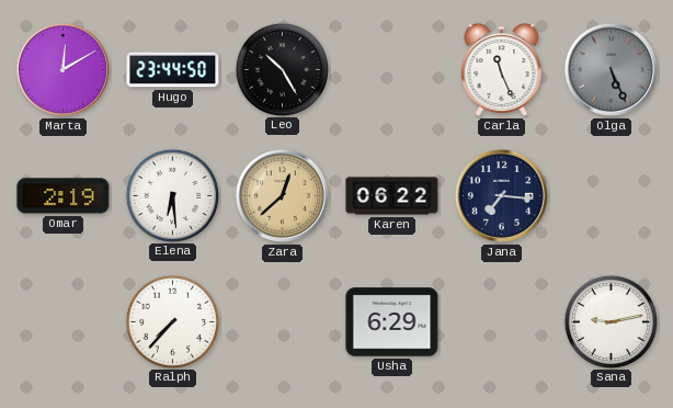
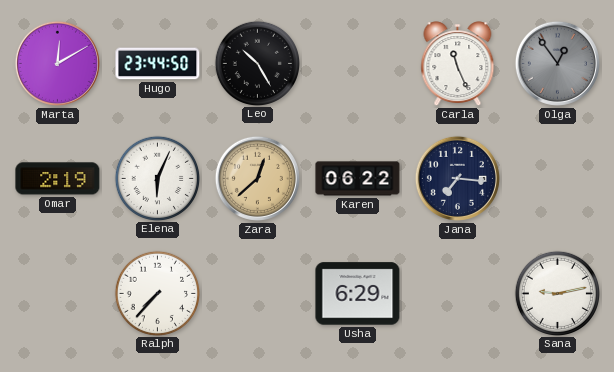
Olga: 5:26 -> 12:54
Elena: 6:29 -> 6:04
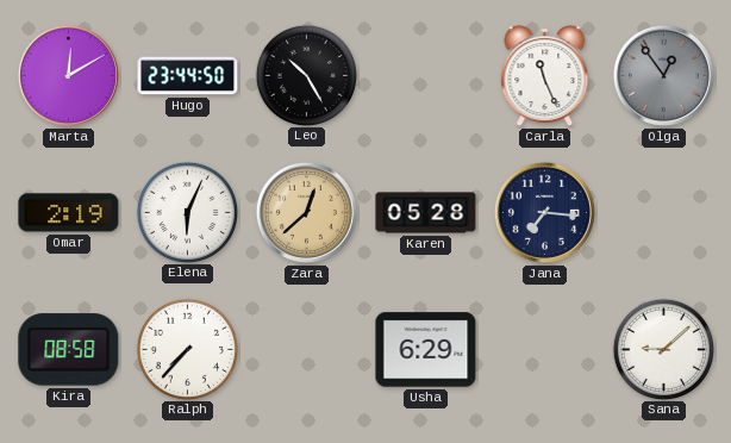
Karen: 06:22 -> 05:28
Kira: none -> 08:58
Sana: 9:13 -> 9:08
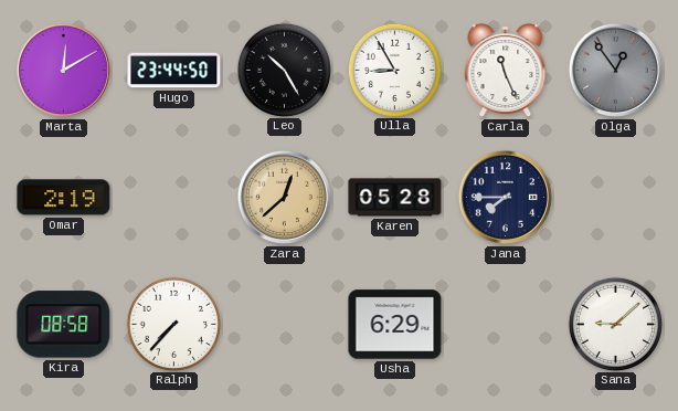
Ulla: none -> 8:55
Elena: 6:04 -> none
Jana: 7:16 -> 7:45
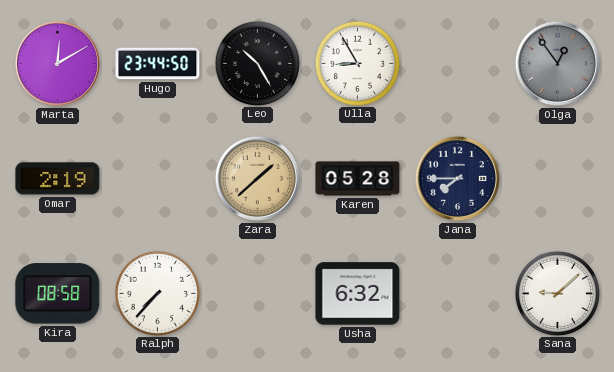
Carla: 11:26 -> none
Zara: 12:38 -> 1:38
Usha: 6:29 -> 6:32
